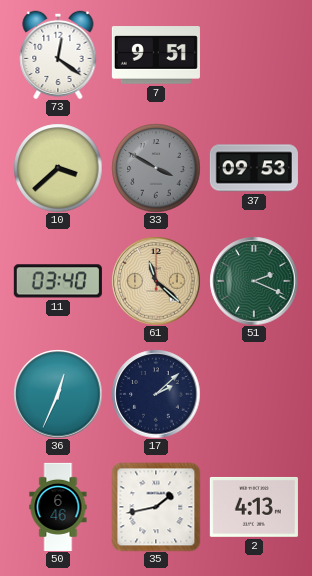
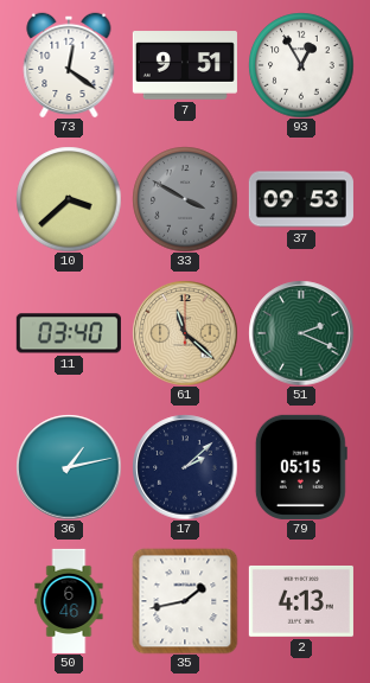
93: none -> 12:55
36: 12:34 -> 1:13
79: none -> 05:15
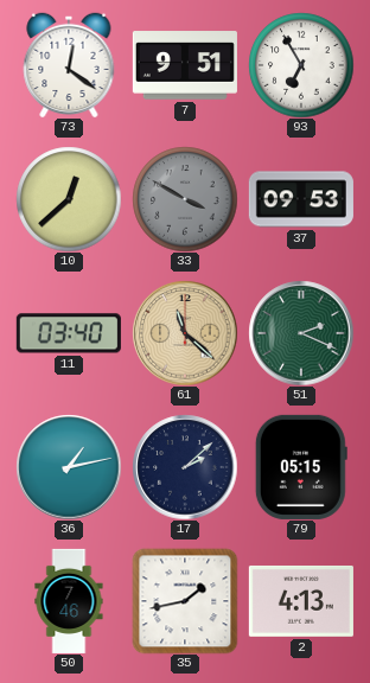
93: 12:55 -> 6:55
10: 3:38 -> 12:38
50: 6:46 -> 7:46
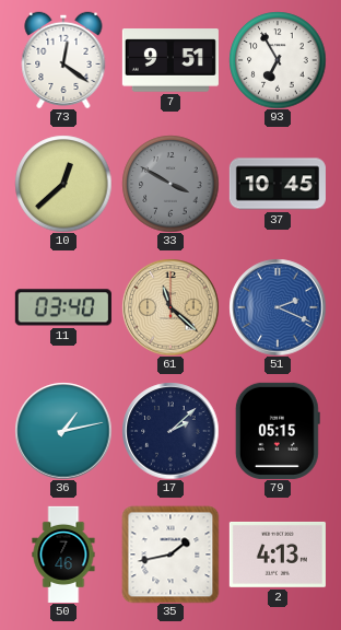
37: 09:53 -> 10:45
51 dial: green -> blue
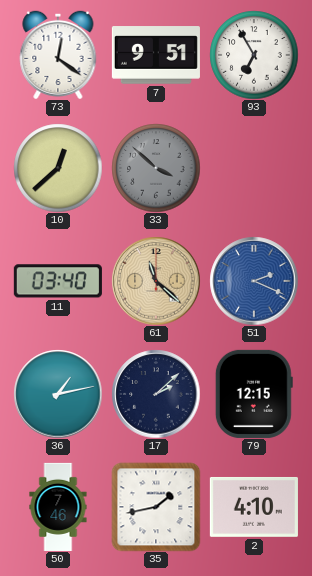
33: 3:50 -> 3:52
37: 10:45 -> none
79: 05:15 -> 12:15
2: 4:13 -> 4:10
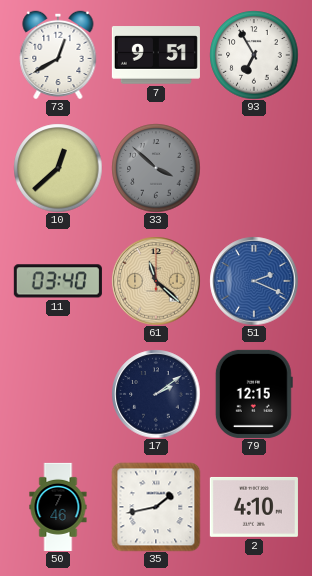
73: 12:21 -> 12:40
36: 1:13 -> none
17: 2:08 -> 2:09
